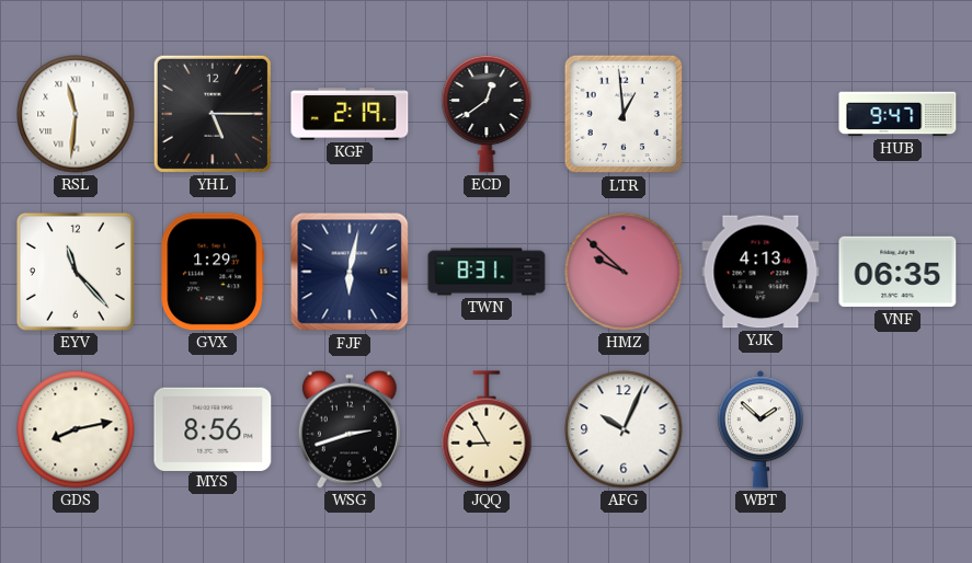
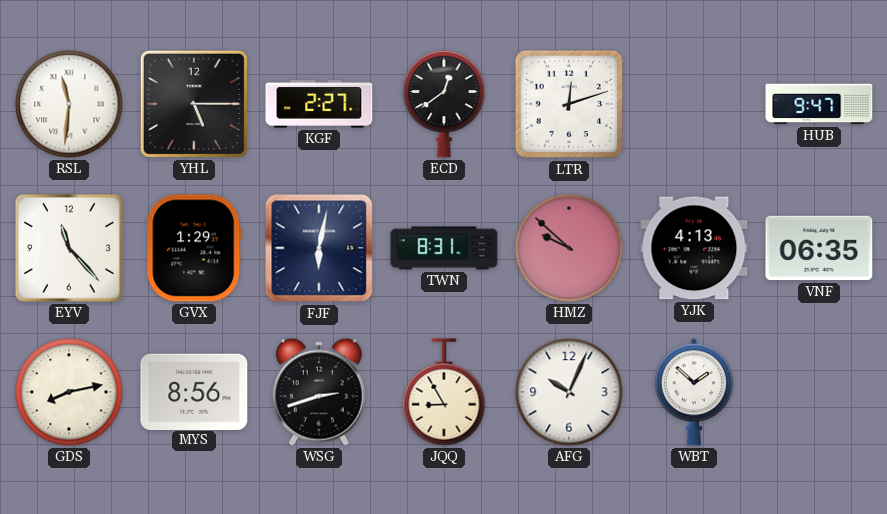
KGF: 2:19 -> 2:27
LTR: 12:59 -> 12:12
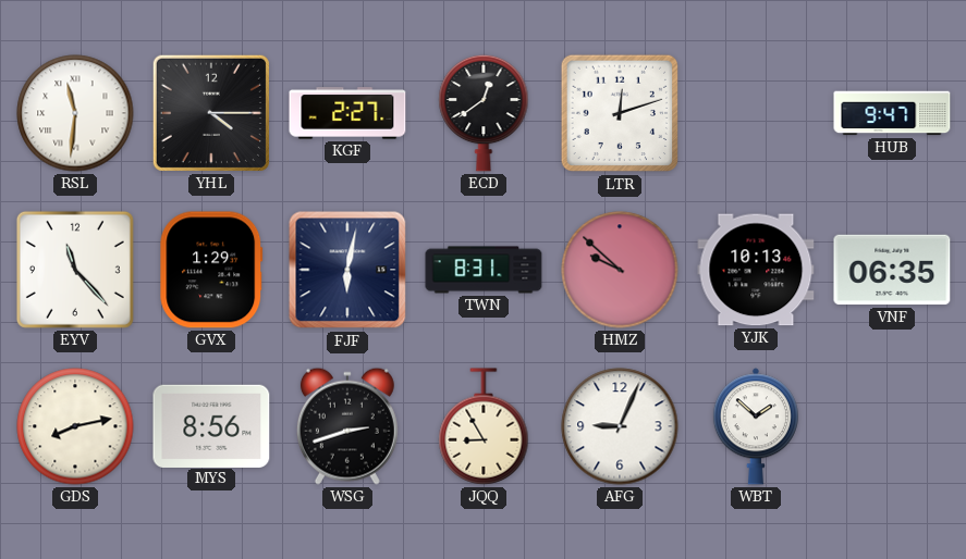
YHL: 5:15 -> 4:15
YJK: 4:13 -> 10:13
AFG: 10:04 -> 9:04
